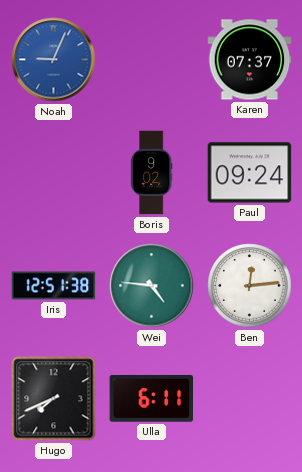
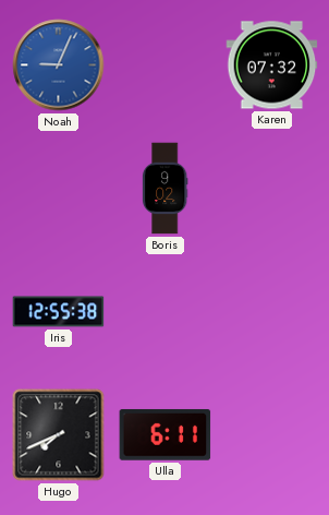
Karen: 07:37 -> 07:32
Paul: 09:24 -> none
Iris: 12:51 -> 12:55
Wei: 4:46 -> none
Ben: 12:14 -> none
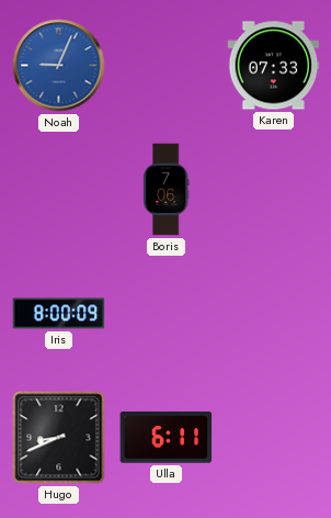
Karen: 07:32 -> 07:33
Boris: 9:02 -> 7:06
Iris: 12:55 -> 8:00
Hugo: 7:41 -> 8:41
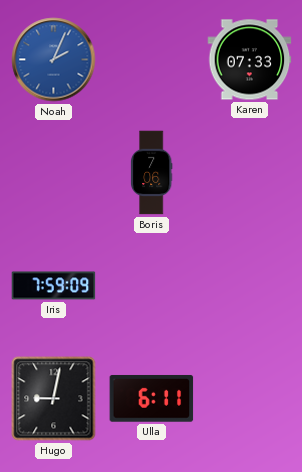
Noah: 9:04 -> 2:04
Iris: 8:00 -> 7:59
Hugo: 8:41 -> 9:02
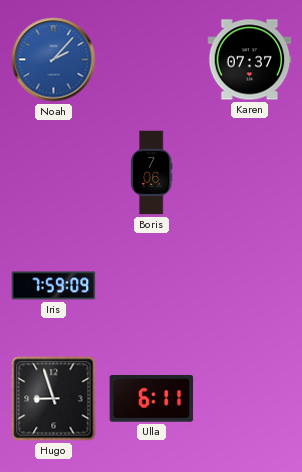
Noah: 2:04 -> 2:07
Karen: 07:33 -> 07:37
Hugo: 9:02 -> 8:57
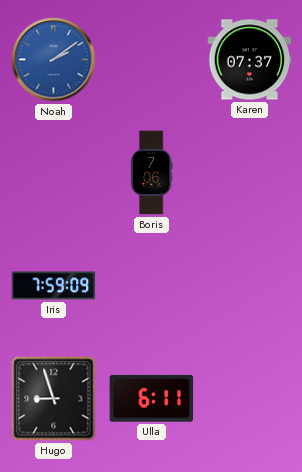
Noah: 2:07 -> 2:09
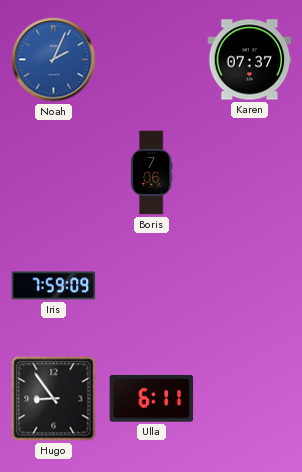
Noah: 2:09 -> 2:04
Hugo: 8:57 -> 8:54
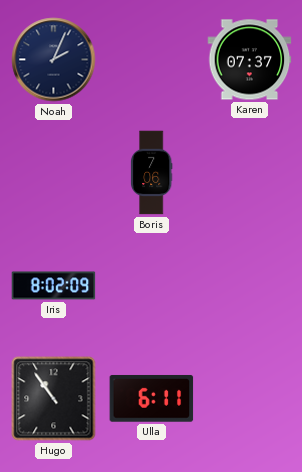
Noah dial: blue -> navy
Iris: 7:59 -> 8:02
Hugo: 8:54 -> 10:54
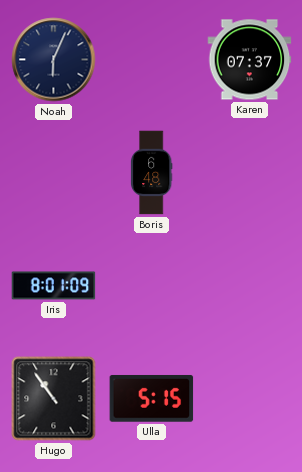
Noah: 2:04 -> 6:04
Boris: 7:06 -> 6:48
Iris: 8:02 -> 8:01
Ulla: 6:11 -> 5:15
